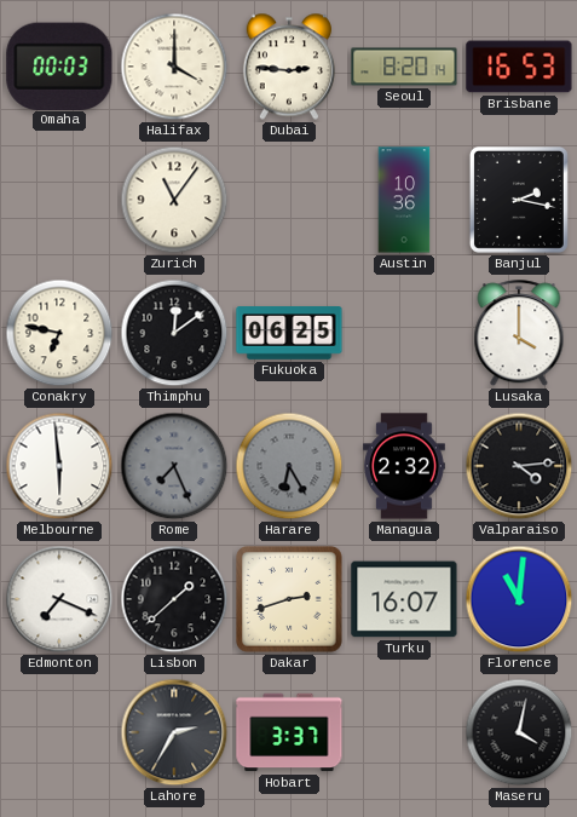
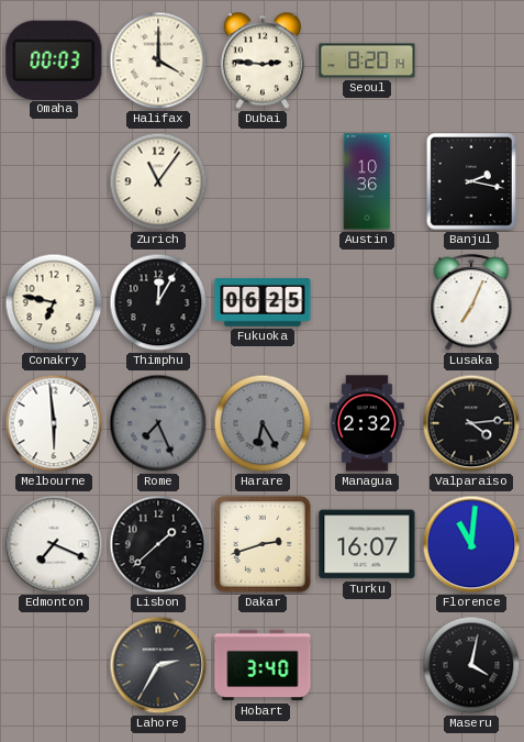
Brisbane: 16:53 -> none
Thimphu: 12:09 -> 12:05
Lusaka: 4:00 -> 7:04
Hobart: 3:37 -> 3:40
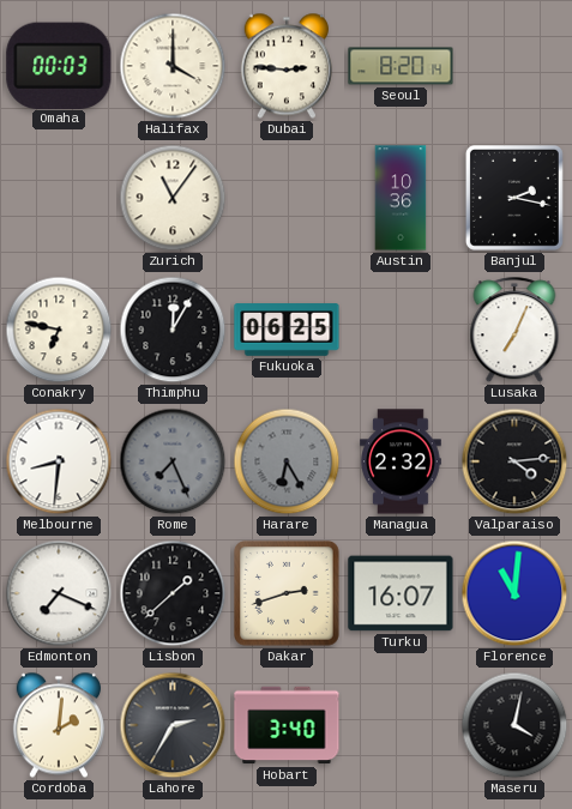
Melbourne: 5:59 -> 8:31
Cordoba: none -> 2:01
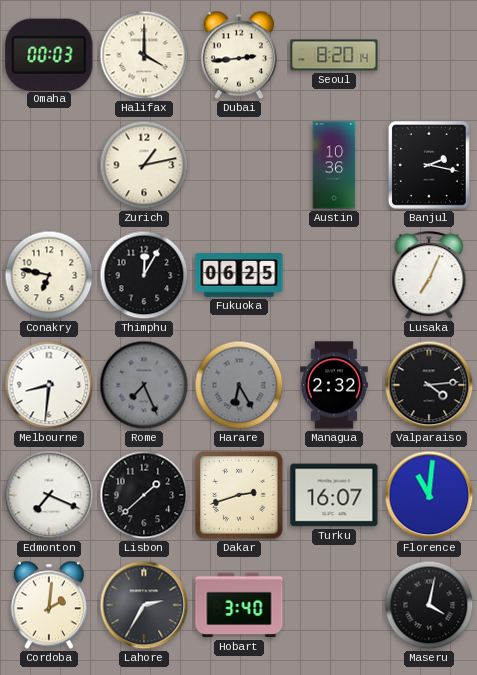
Dubai: 2:46 -> 2:44
Zurich: 11:06 -> 1:13
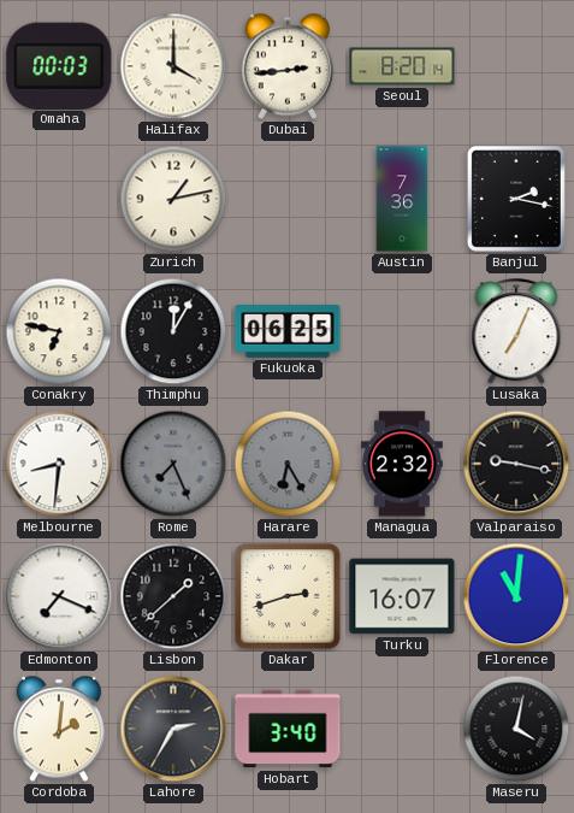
Austin: 10:36 -> 7:36
Valparaiso: 4:14 -> 9:17
